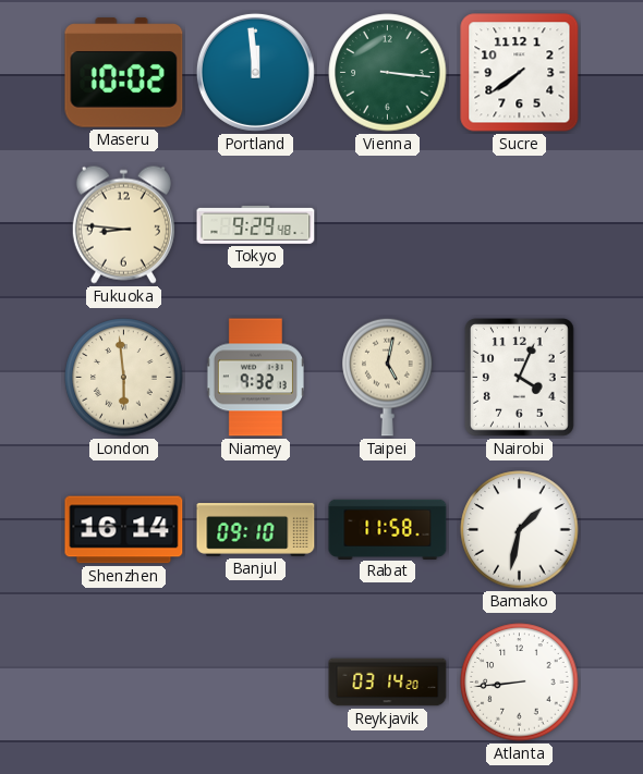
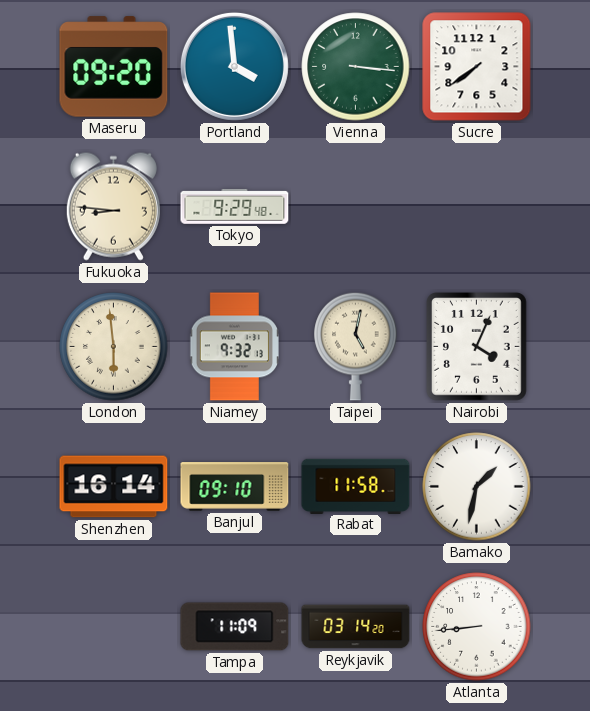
Maseru: 10:02 -> 09:20
Portland: 11:59 -> 3:59
Tampa: none -> 11:09
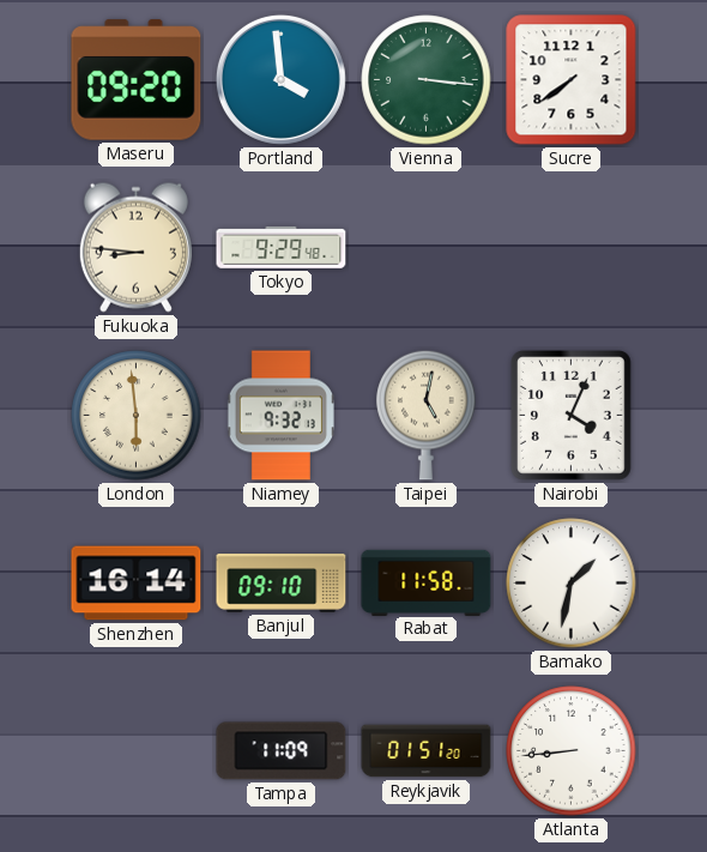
Reykjavik: 03:14 -> 01:51
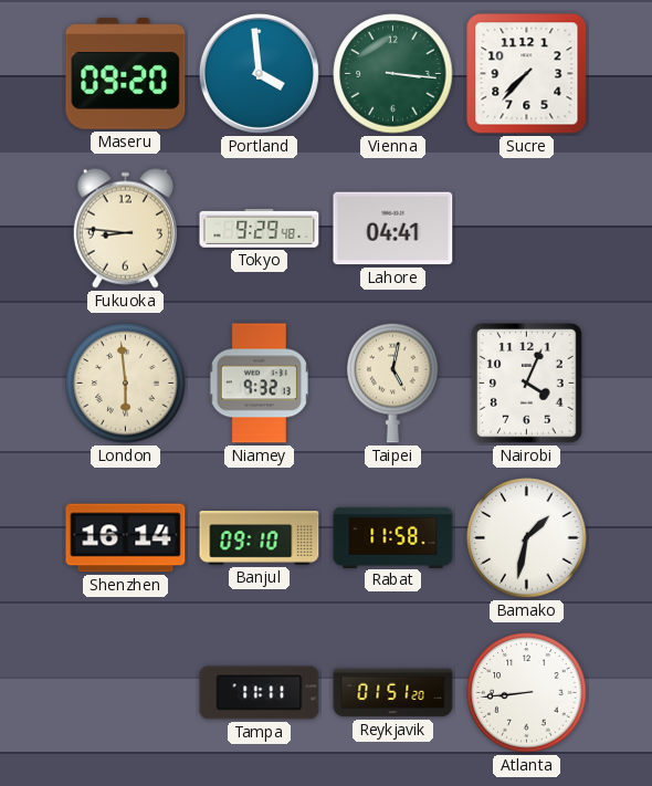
Sucre: 7:39 -> 7:37
Lahore: none -> 04:41
Tampa: 11:09 -> 11:11
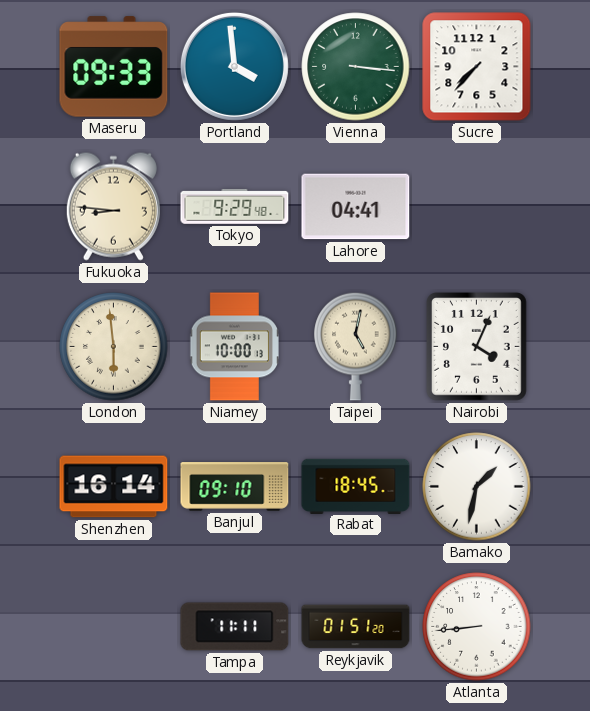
Maseru: 09:20 -> 09:33
Niamey: 9:32 -> 10:00
Rabat: 11:58 -> 18:45
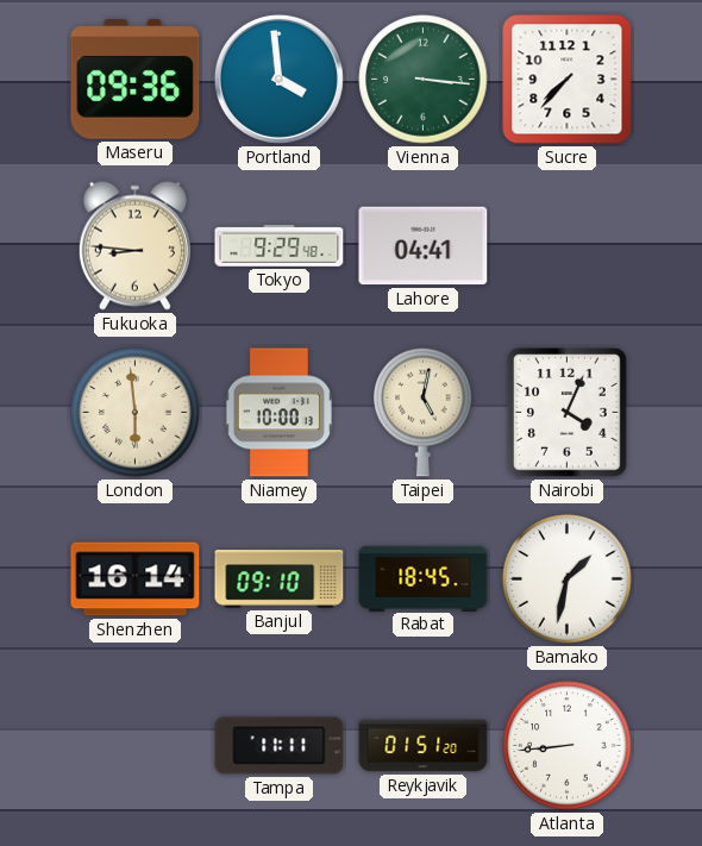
Maseru: 09:33 -> 09:36
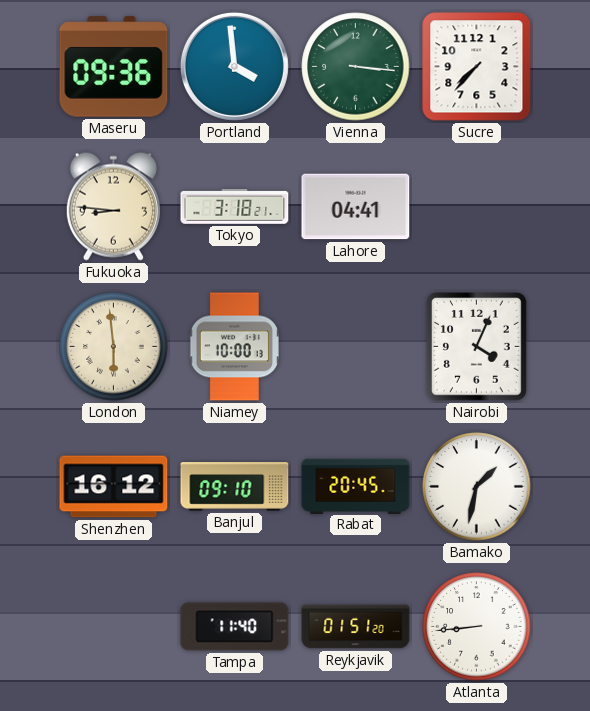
Tokyo: 9:29 -> 3:18
Taipei: 5:02 -> none
Shenzhen: 16:14 -> 16:12
Rabat: 18:45 -> 20:45
Tampa: 11:11 -> 11:40
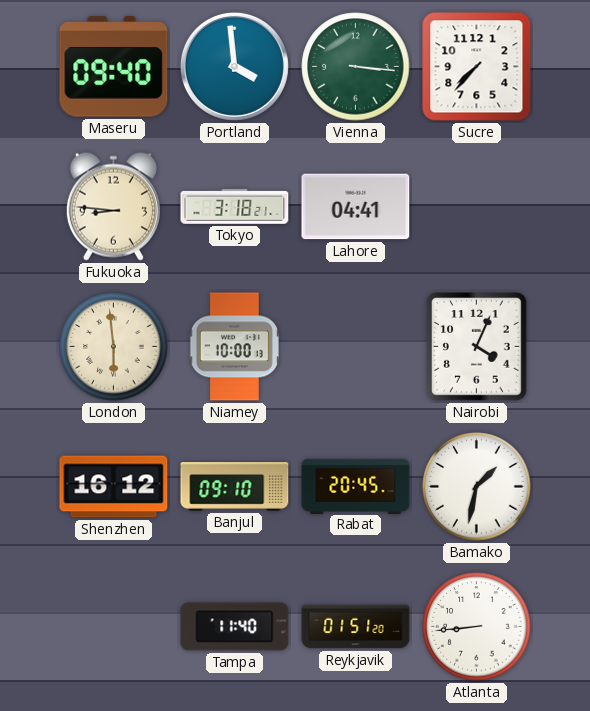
Maseru: 09:36 -> 09:40
